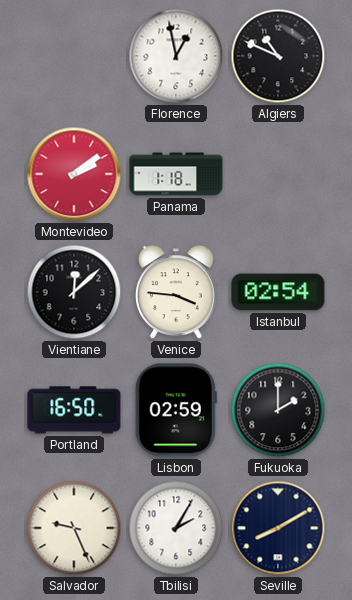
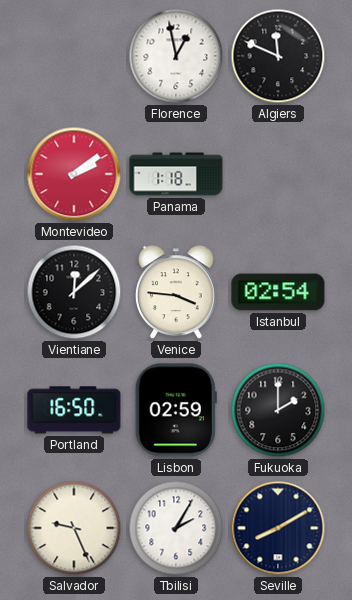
Algiers: 10:49 -> 11:49
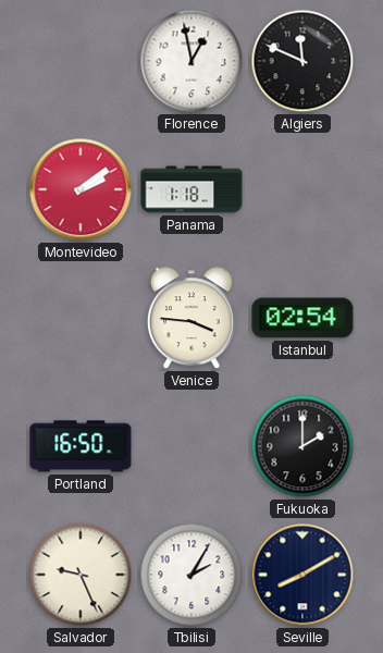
Vientiane: 12:08 -> none
Lisbon: 02:59 -> none
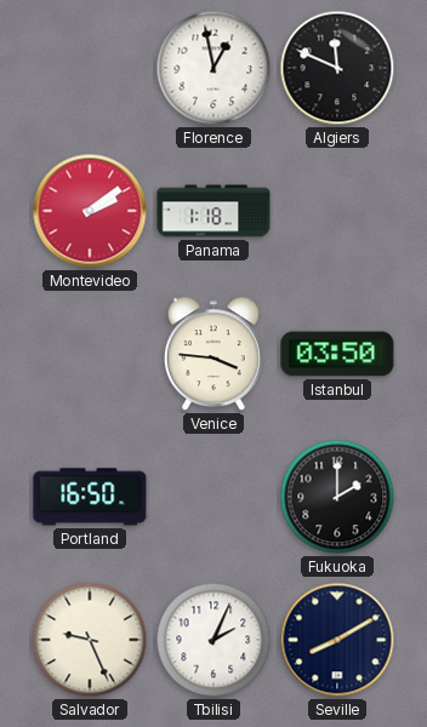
Istanbul: 02:54 -> 03:50
Tbilisi: 2:05 -> 2:04
